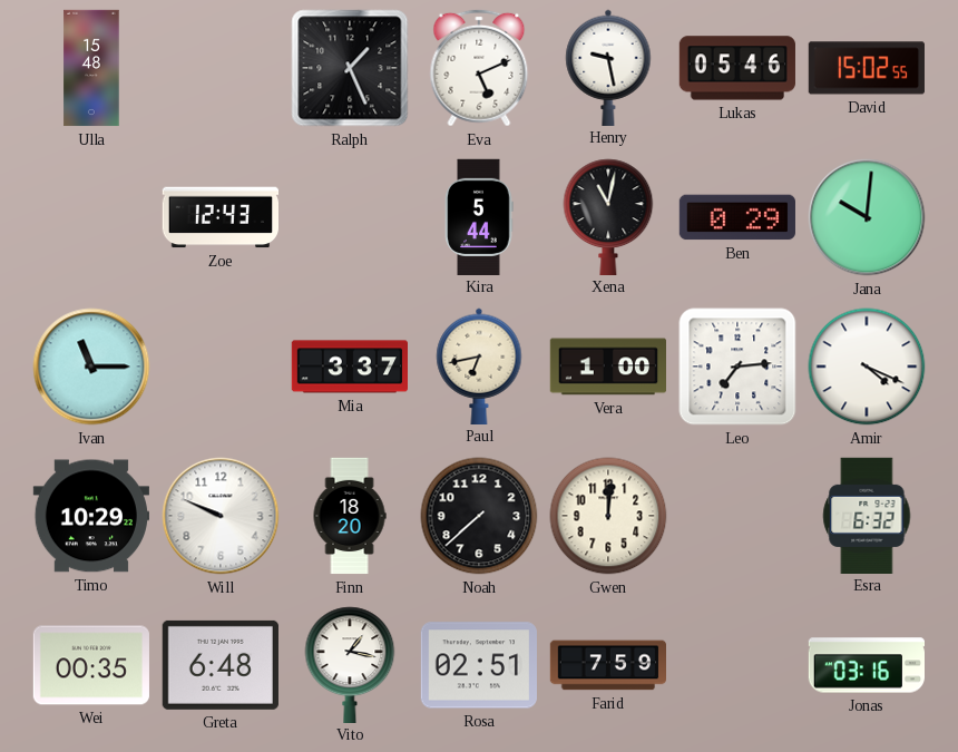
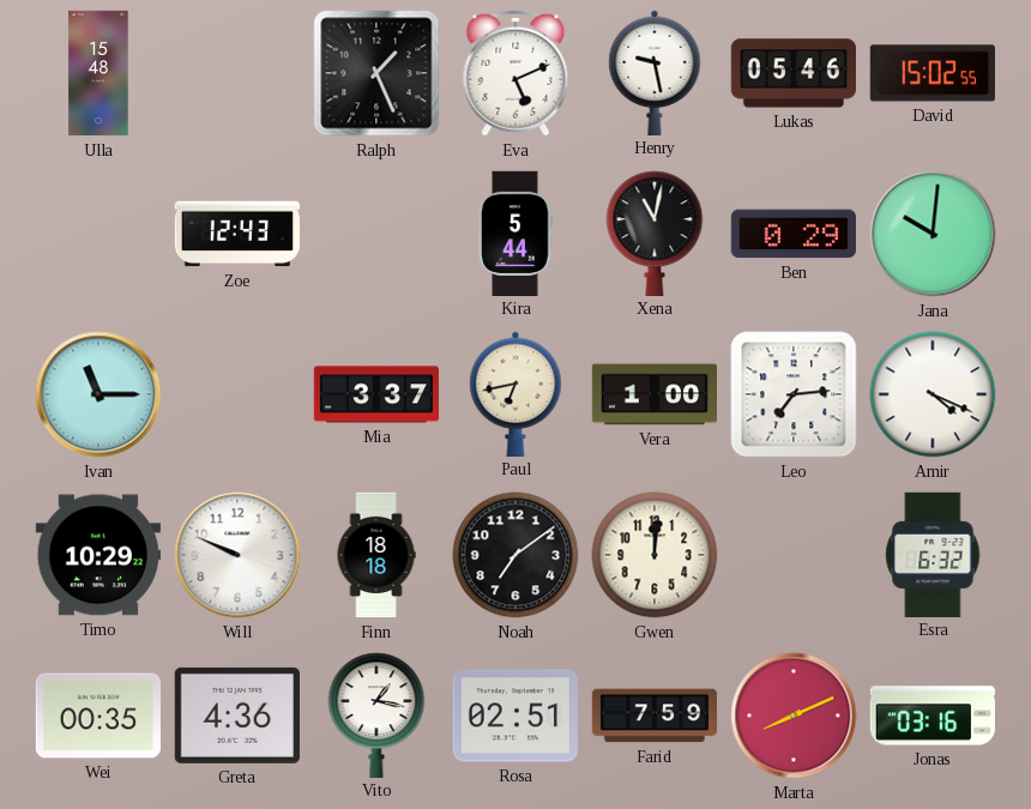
Finn: 18:20 -> 18:18
Noah: 7:38 -> 7:09
Greta: 6:48 -> 4:36
Marta: none -> 8:11
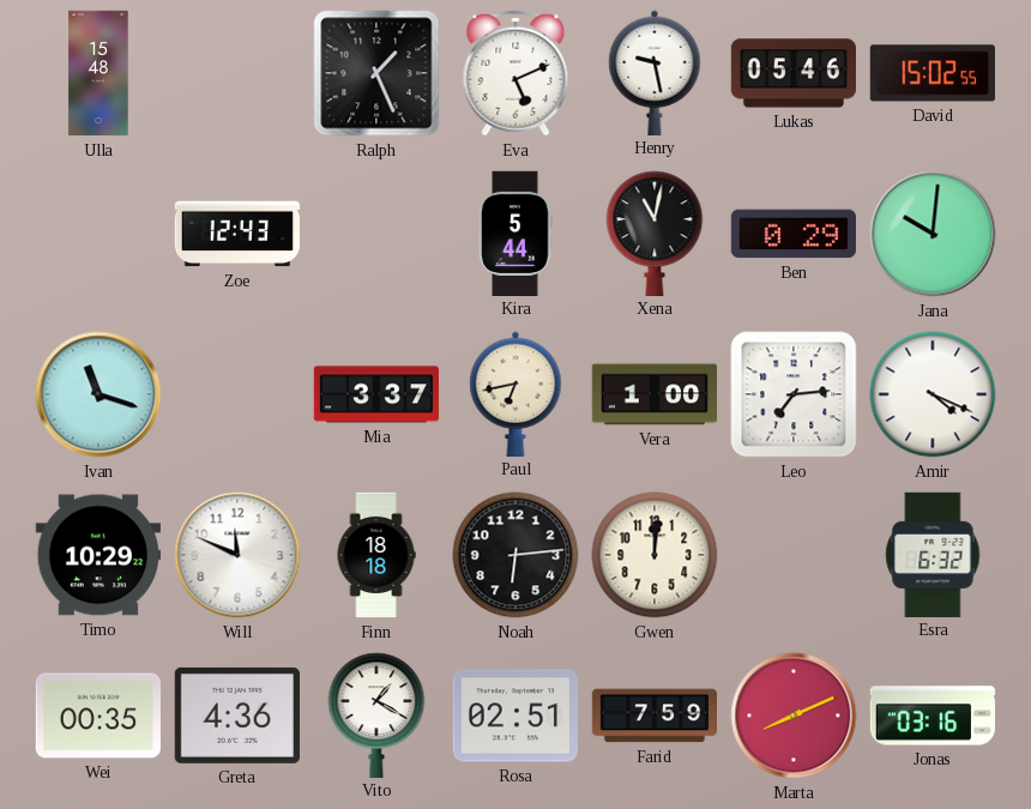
Ivan: 11:15 -> 11:18
Will: 9:49 -> 11:49
Noah: 7:09 -> 6:14
Vito: 1:17 -> 1:20
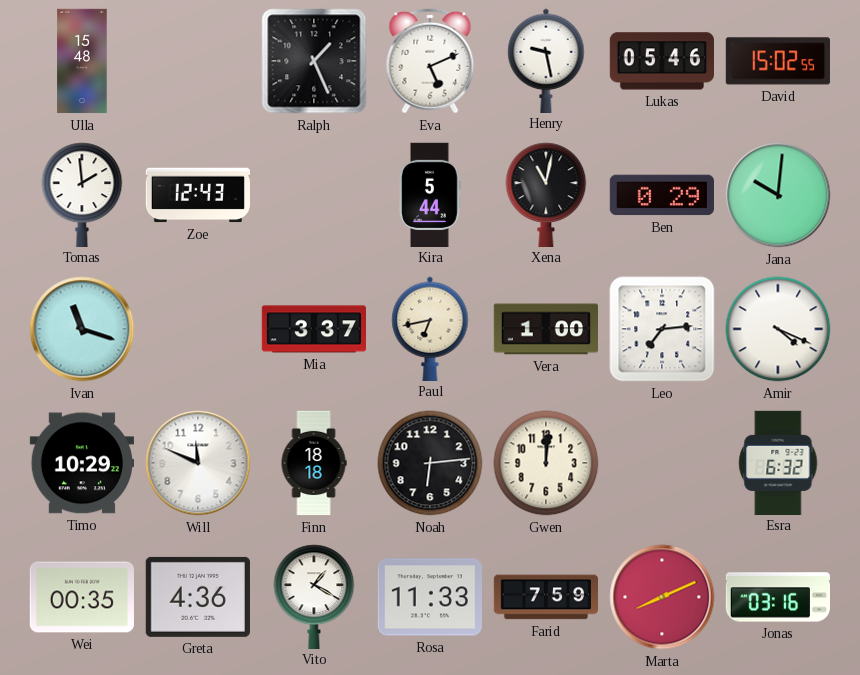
Tomas: none -> 1:59
Rosa: 02:51 -> 11:33
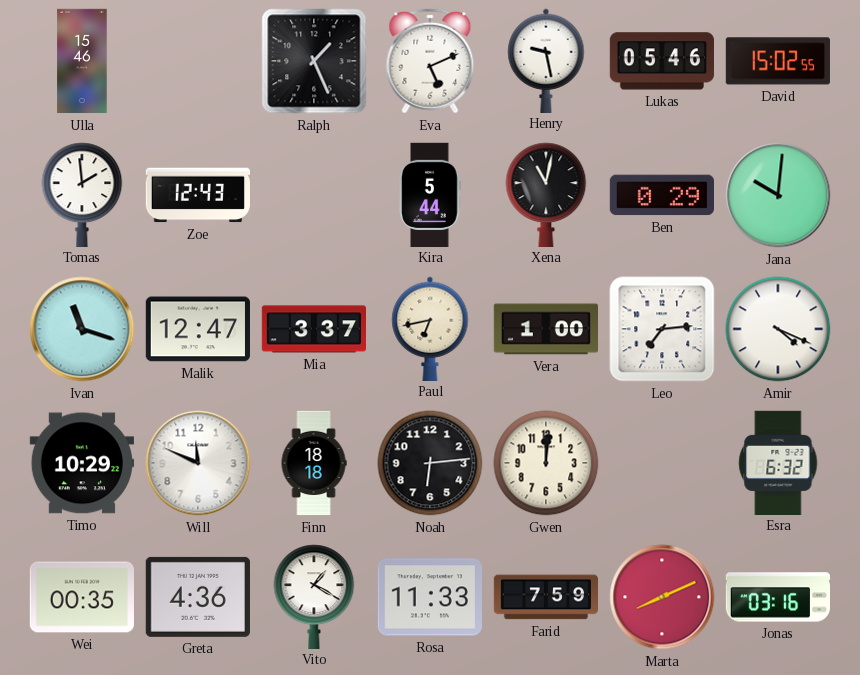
Ulla: 15:48 -> 15:46
Malik: none -> 12:47
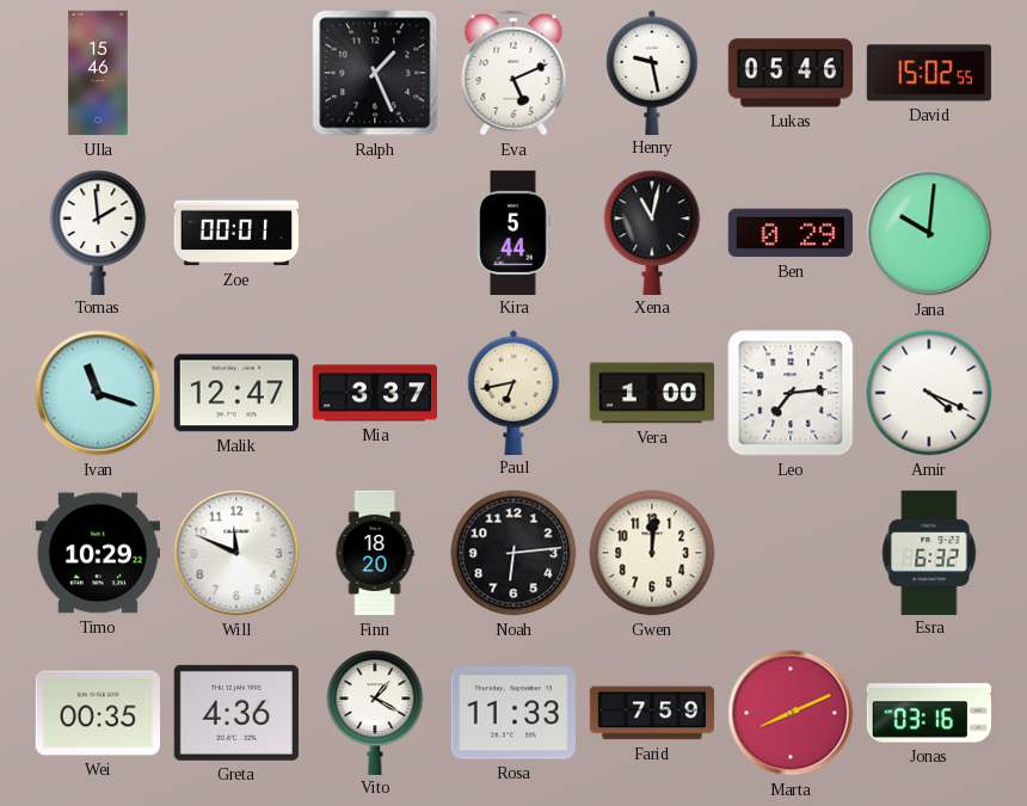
Zoe: 12:43 -> 00:01
Finn: 18:18 -> 18:20
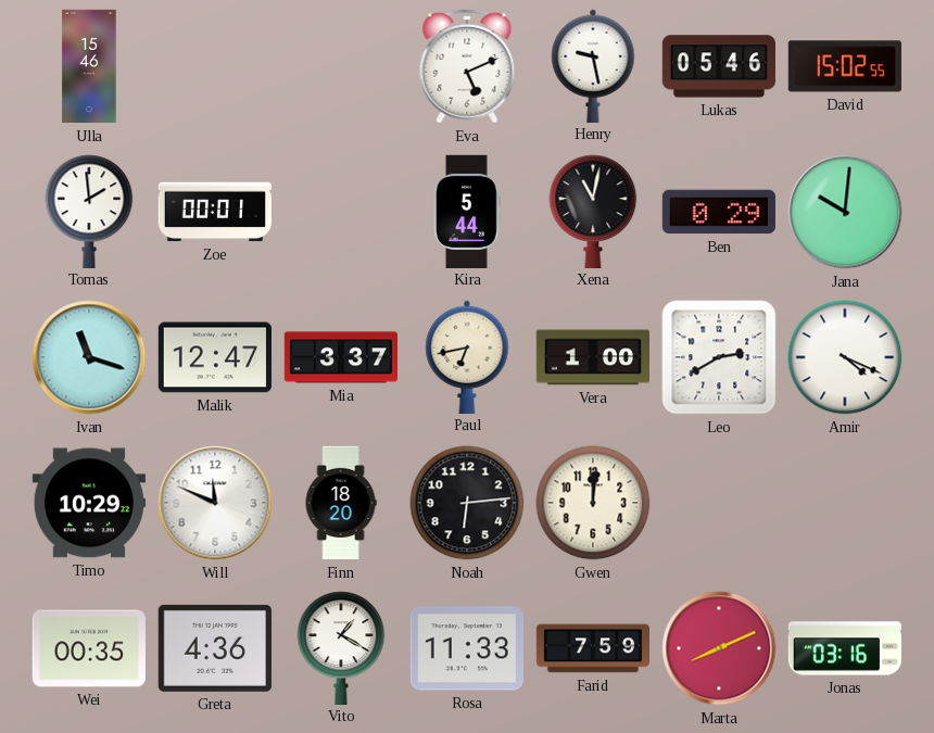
Ralph: 1:26 -> none
Leo: 7:14 -> 2:40
Esra: 6:32 -> none
